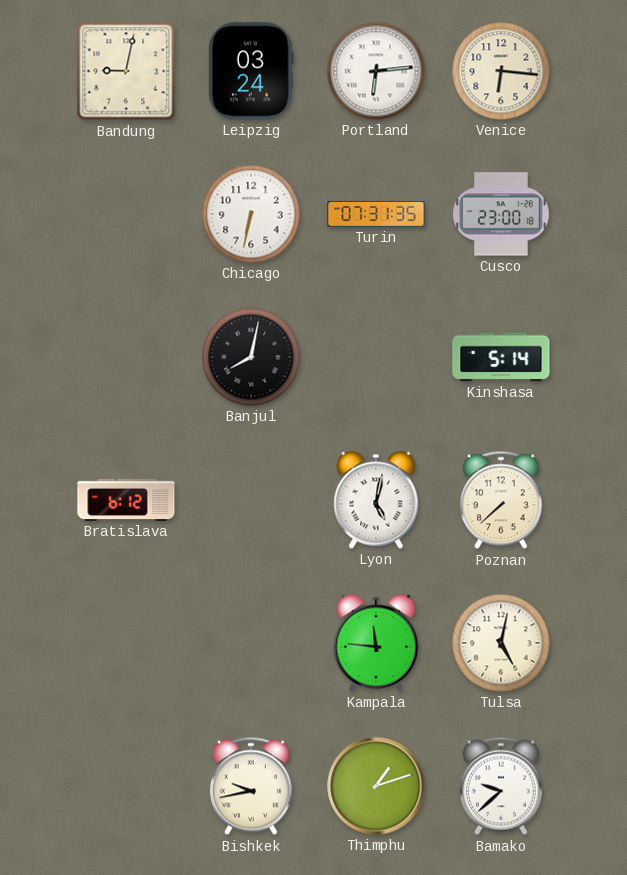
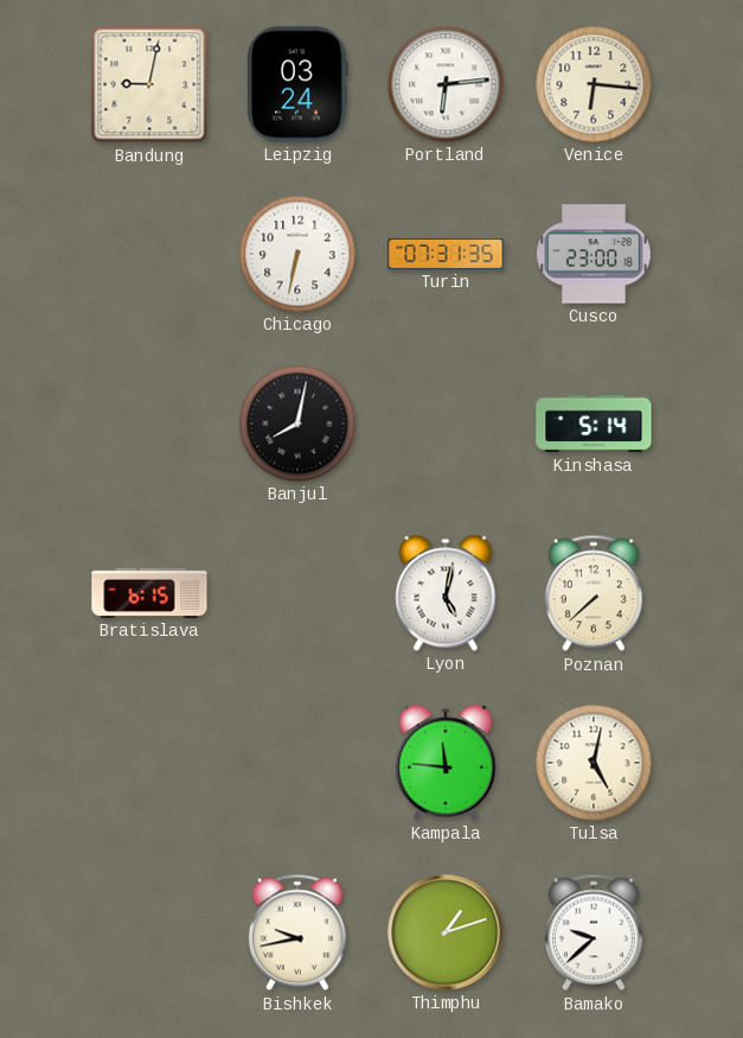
Bratislava: 6:12 -> 6:15
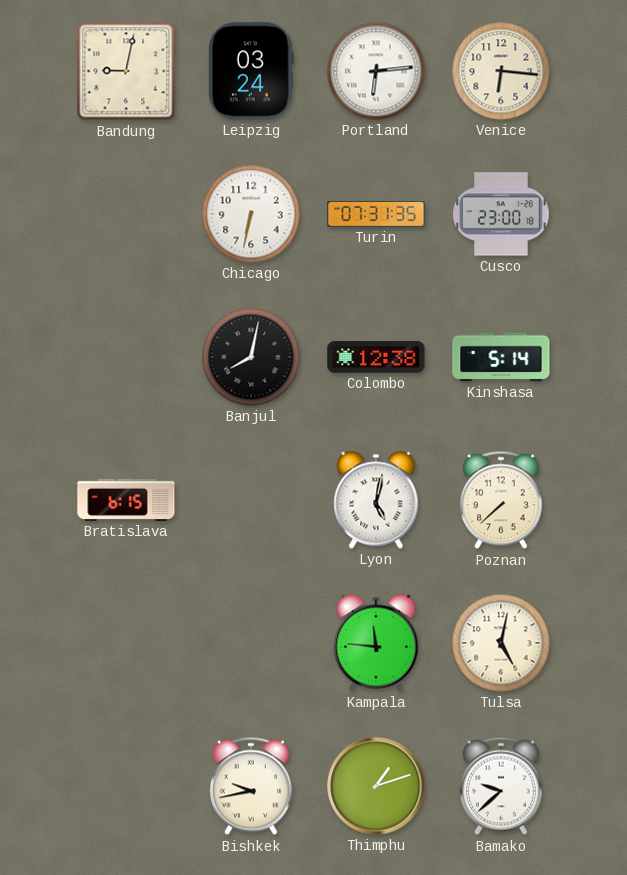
Colombo: none -> 12:38
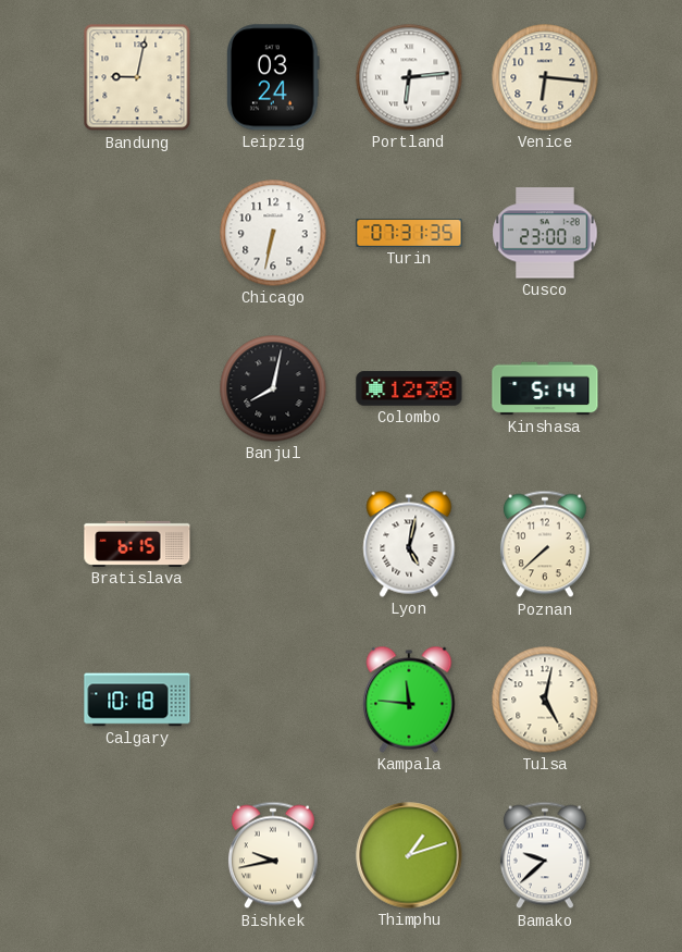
Calgary: none -> 10:18
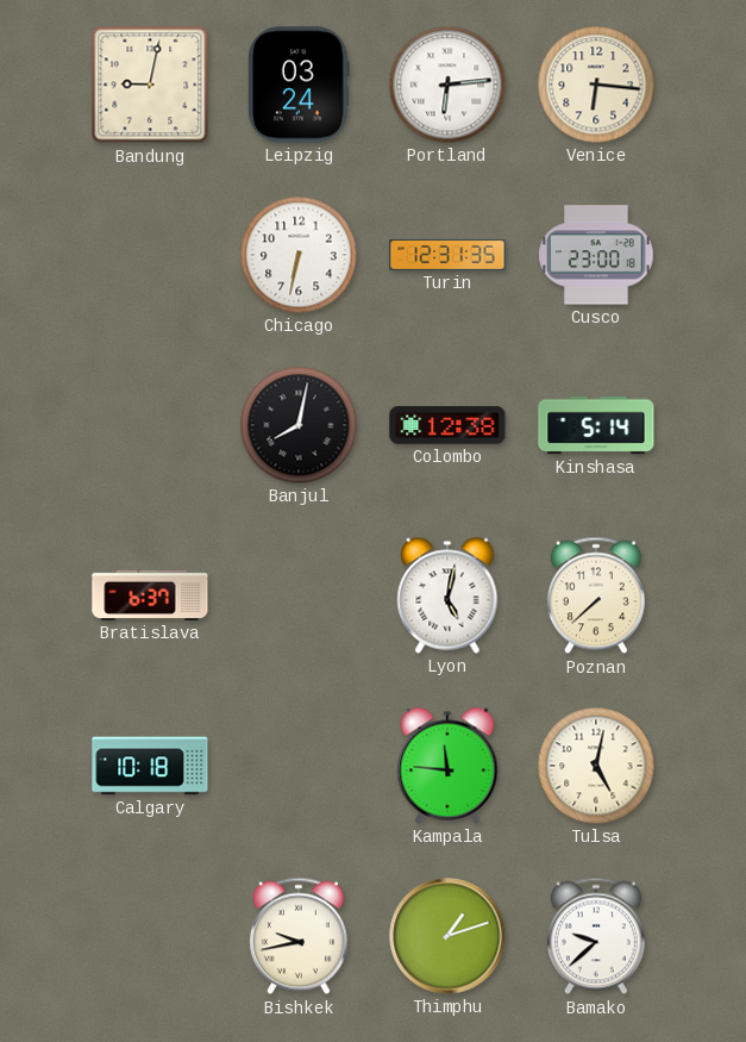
Turin: 07:31 -> 12:31
Bratislava: 6:15 -> 6:37
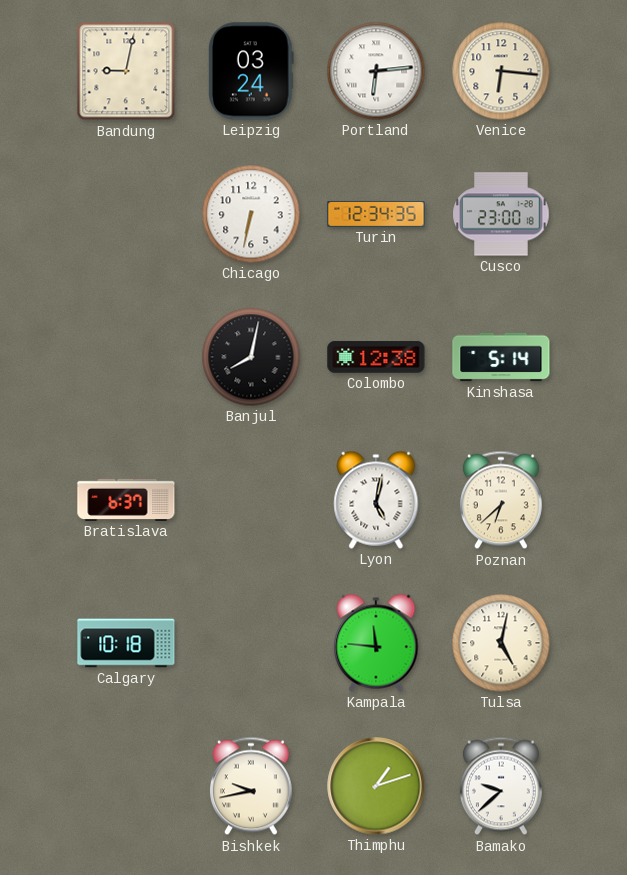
Turin: 12:31 -> 12:34
Poznan: 7:38 -> 6:38
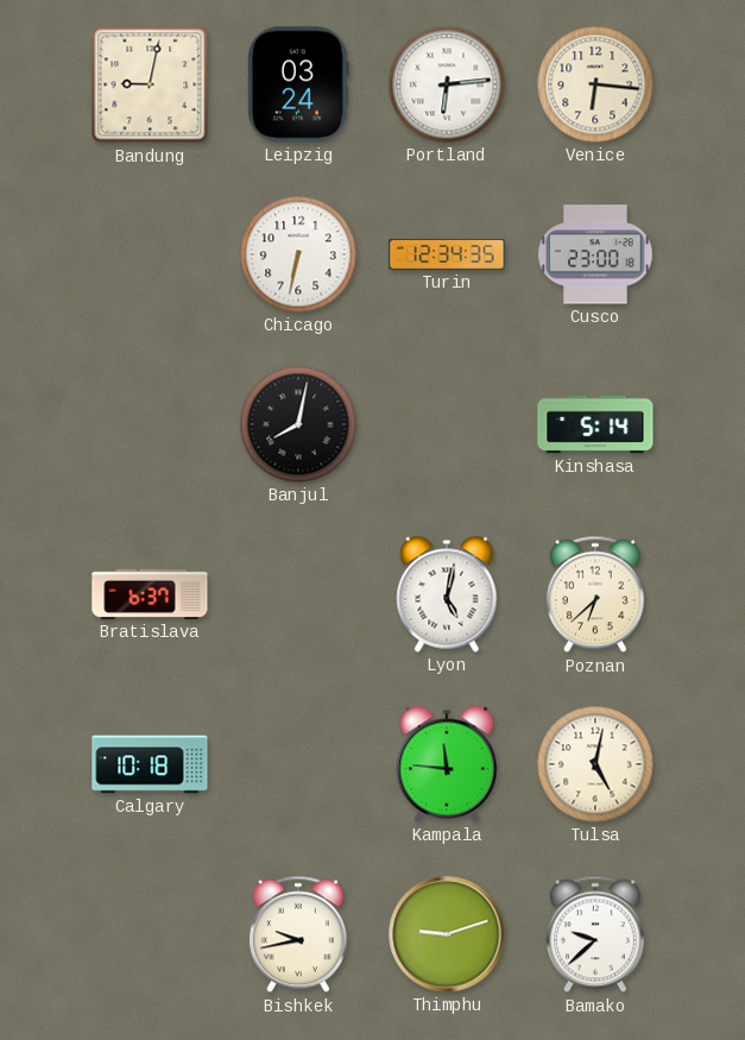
Colombo: 12:38 -> none
Thimphu: 1:12 -> 9:12
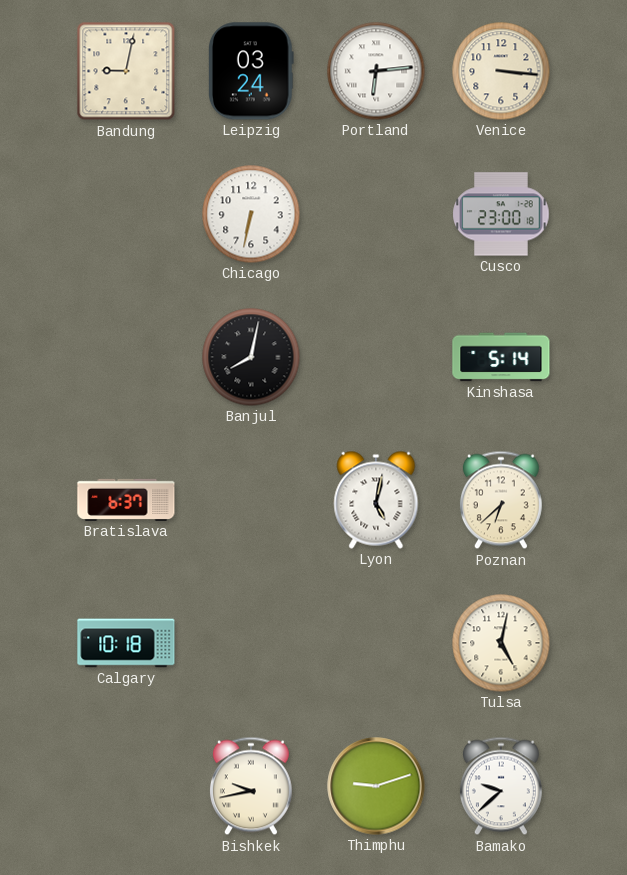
Venice: 6:16 -> 3:16
Turin: 12:34 -> none
Kampala: 11:46 -> none
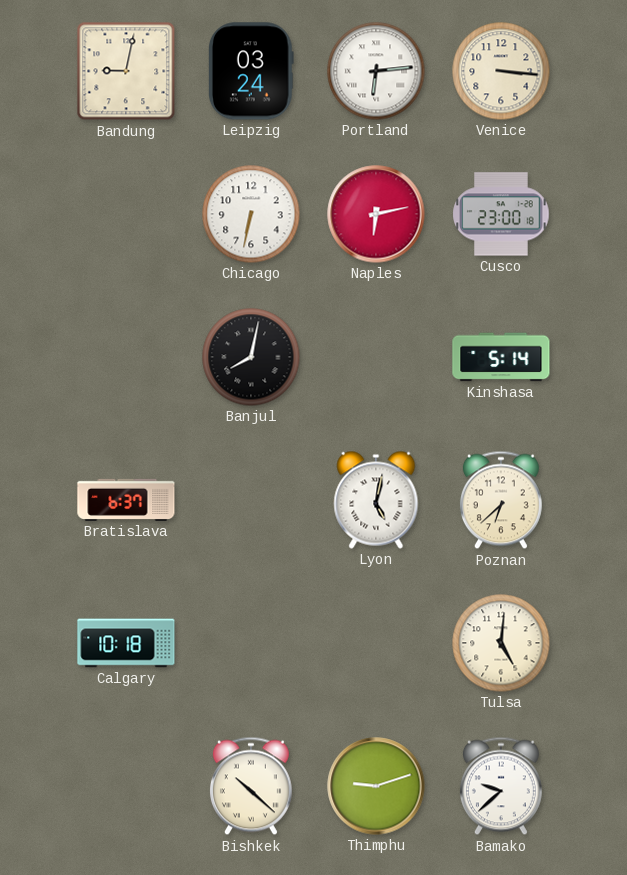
Naples: none -> 6:13
Tulsa: 5:02 -> 5:01
Bishkek: 9:43 -> 10:22
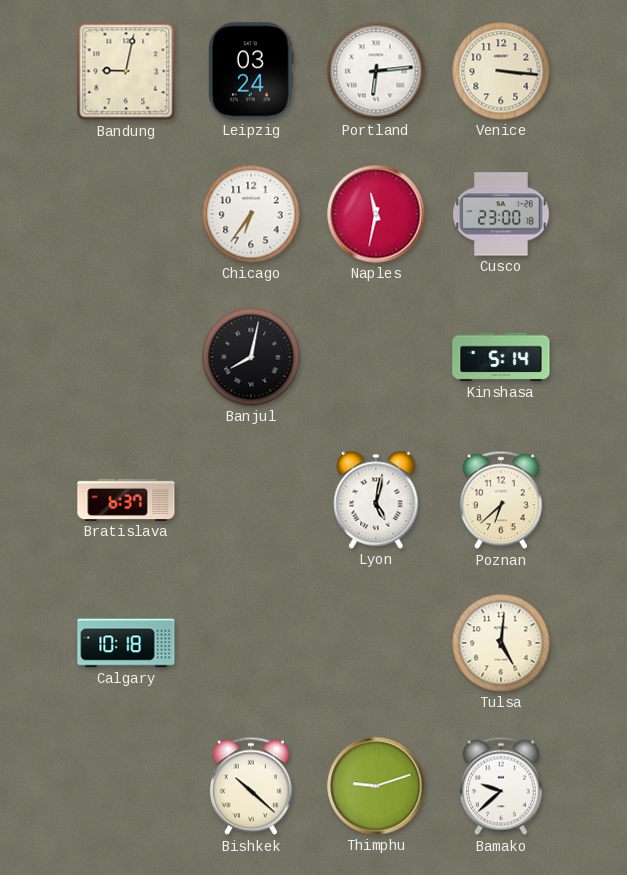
Chicago: 6:32 -> 6:36
Naples: 6:13 -> 11:32
